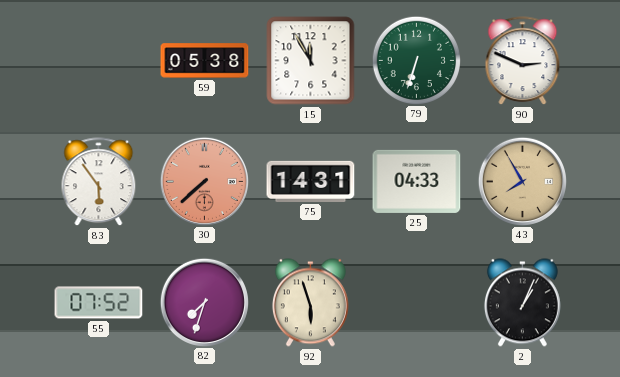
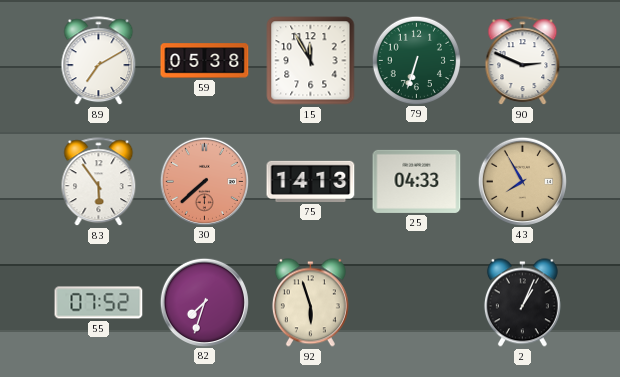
89: none -> 7:10
75: 14:31 -> 14:13
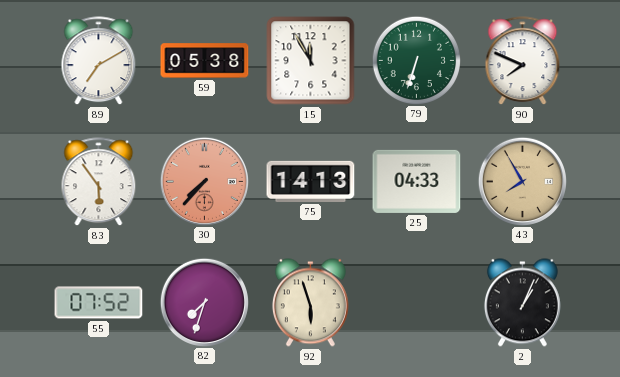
90: 2:49 -> 7:49
30: 7:38 -> 7:37
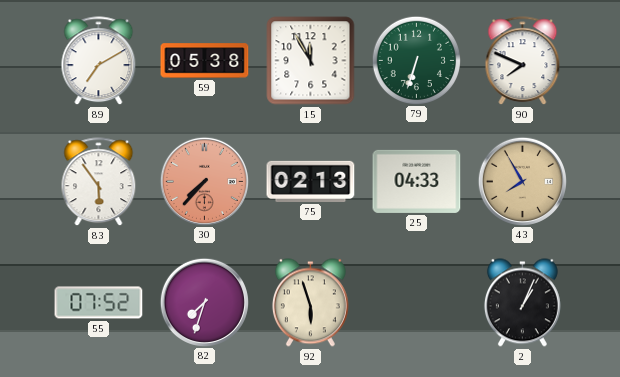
75: 14:13 -> 02:13
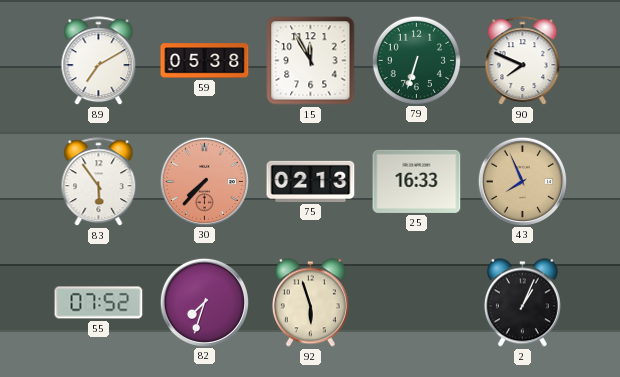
25: 04:33 -> 16:33
43: 7:55 -> 7:56
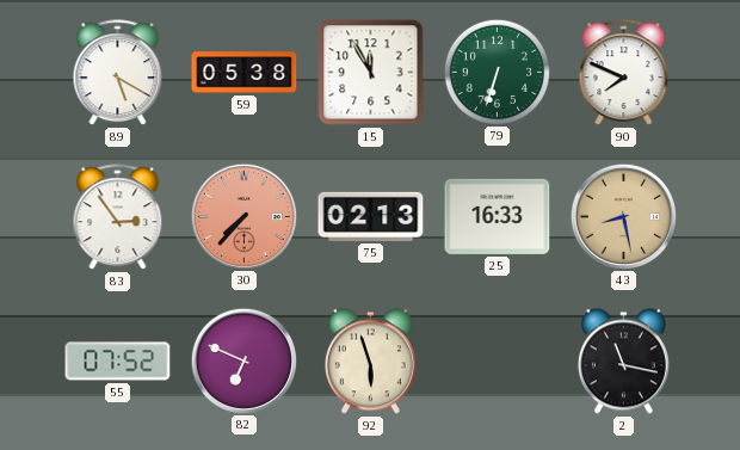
89: 7:10 -> 5:20
83: 5:54 -> 2:54
43: 7:56 -> 8:28
82: 7:33 -> 6:49
2: 1:04 -> 11:17
